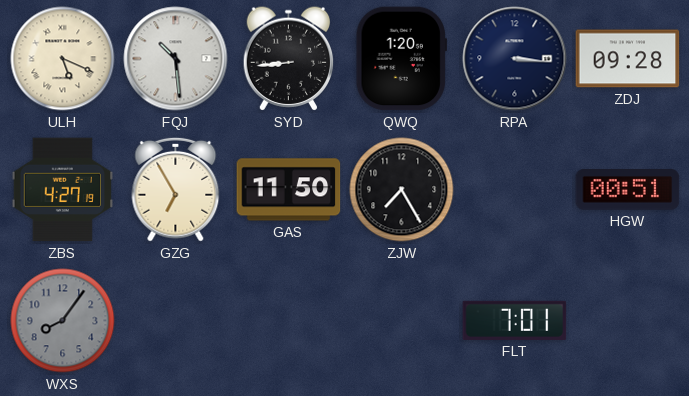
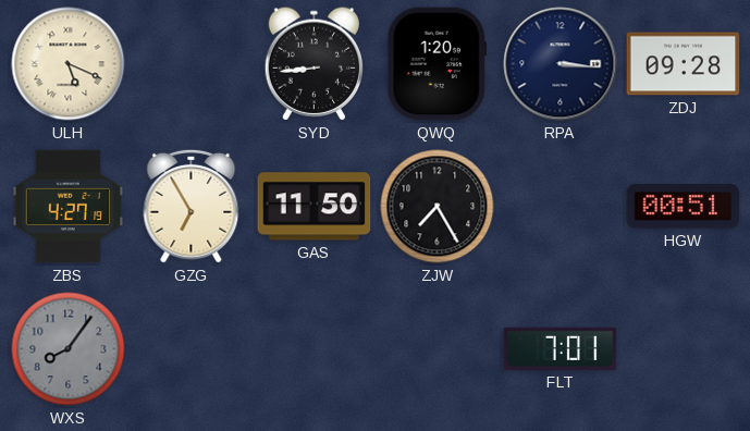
FQJ: 10:29 -> none
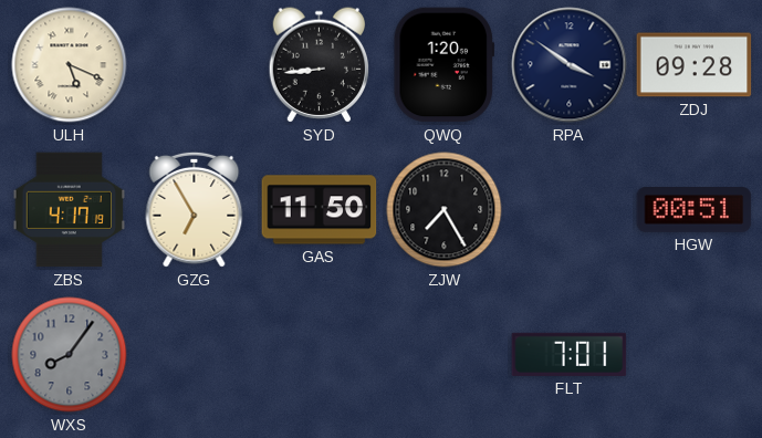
RPA: 3:16 -> 3:51
ZBS: 4:27 -> 4:17
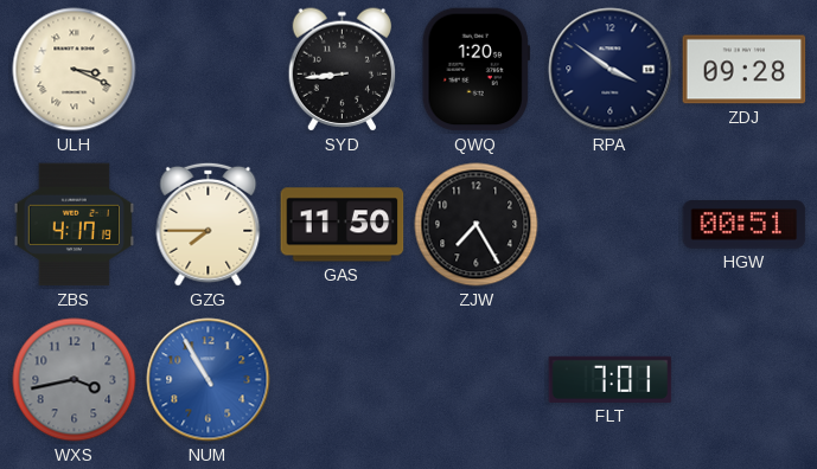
ULH: 5:19 -> 3:19
GZG: 6:55 -> 7:45
WXS: 8:06 -> 3:43
NUM: none -> 10:55
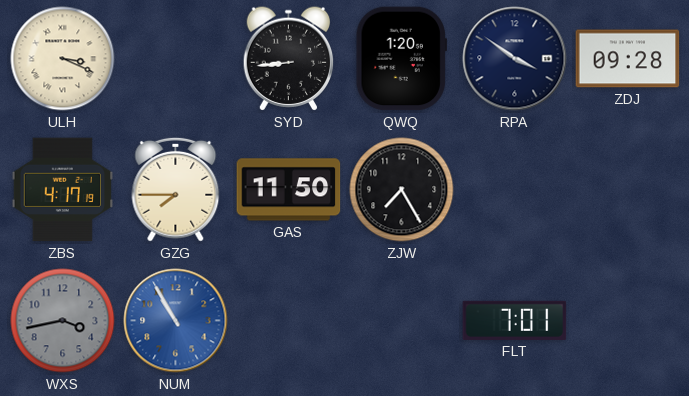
HGW: 00:51 -> none
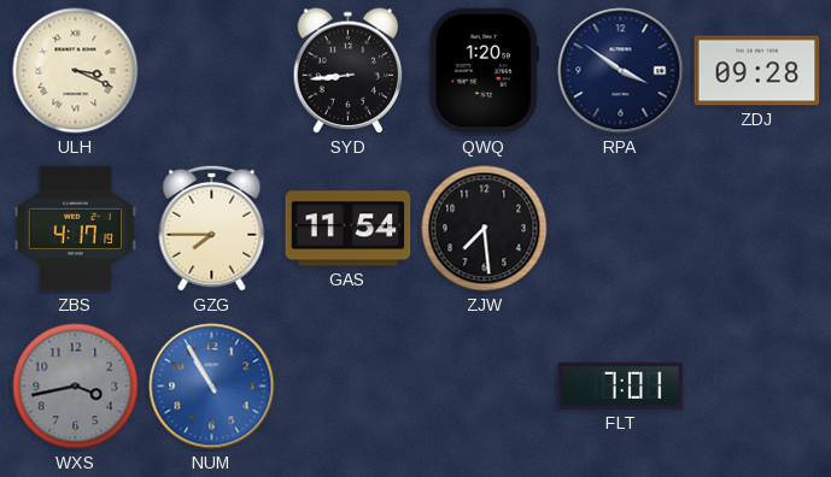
GAS: 11:50 -> 11:54
ZJW: 7:25 -> 7:29
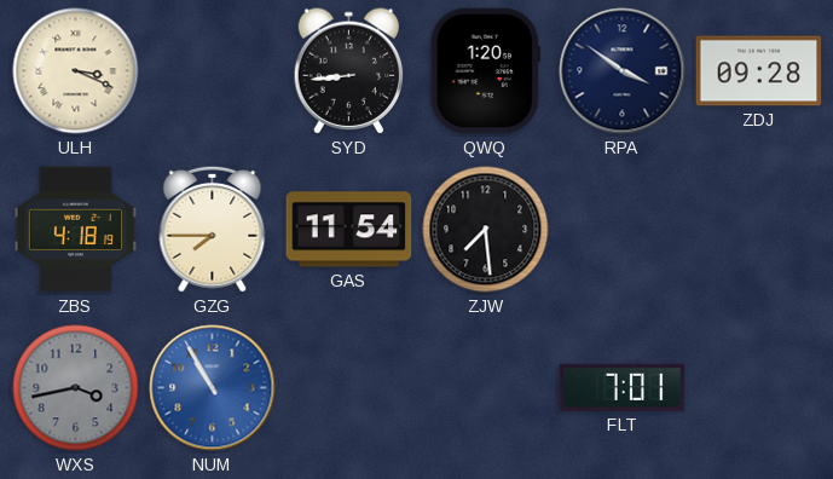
ZBS: 4:17 -> 4:18
